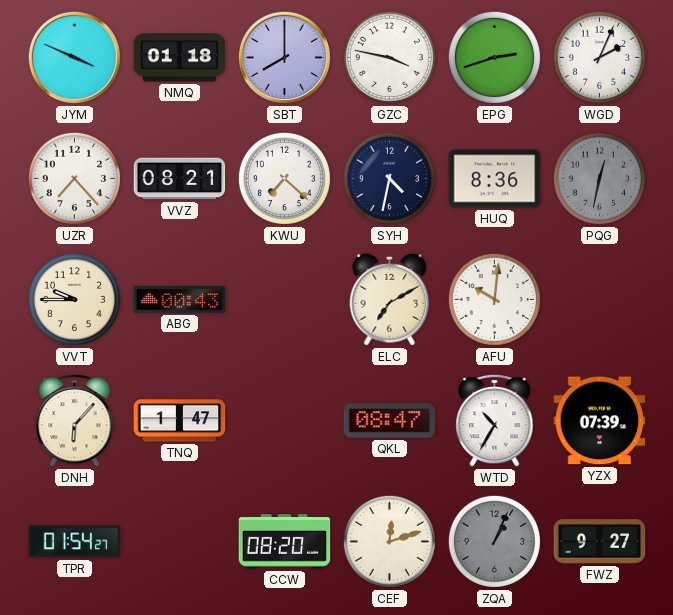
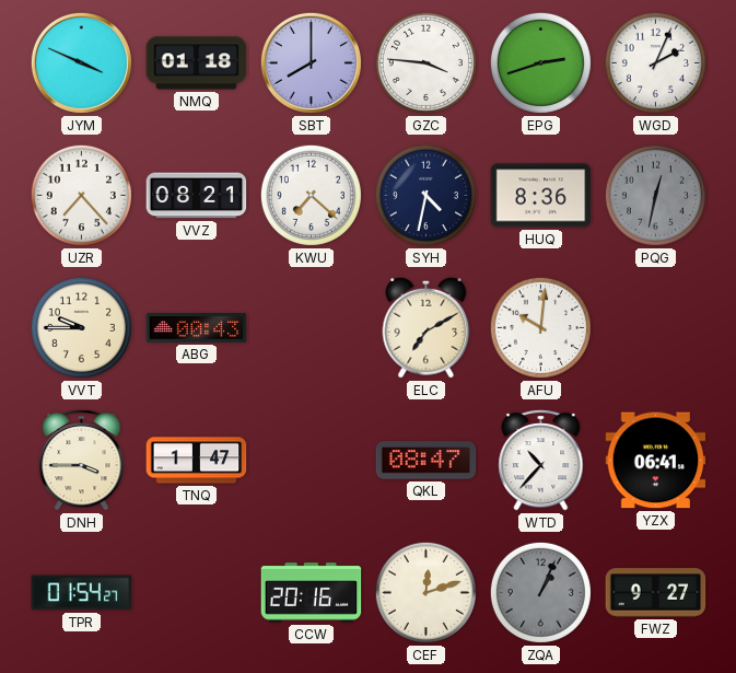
GZC: 3:47 -> 3:46
DNH: 6:07 -> 3:45
WTD: 10:35 -> 10:37
YZX: 07:39 -> 06:41
CCW: 08:20 -> 20:16
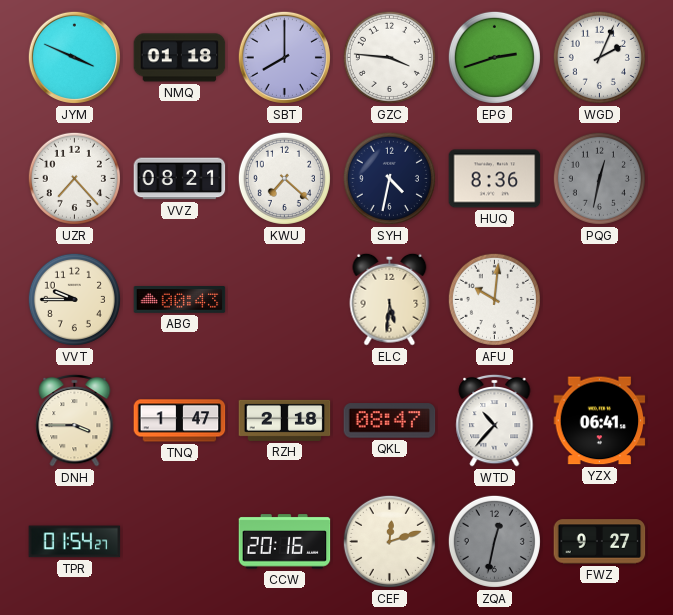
ELC: 7:10 -> 5:31
RZH: none -> 2:18
ZQA: 1:04 -> 12:32
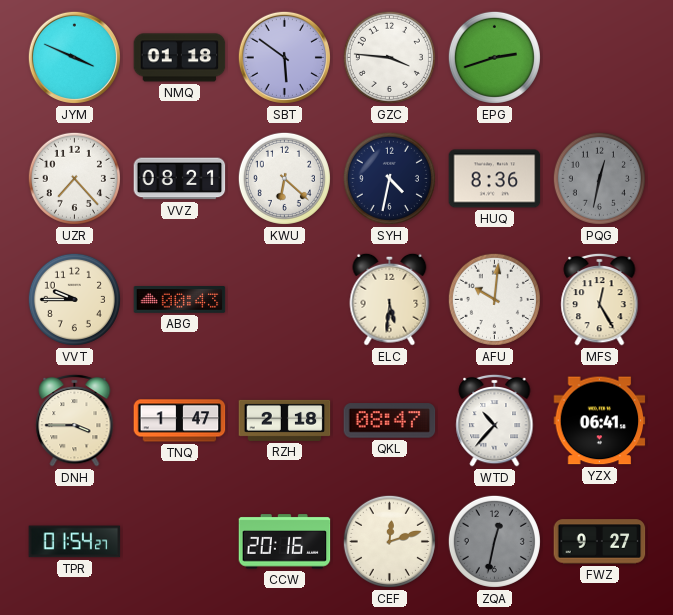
SBT: 8:00 -> 5:51
WGD: 2:04 -> none
KWU: 7:22 -> 6:22
MFS: none -> 12:25
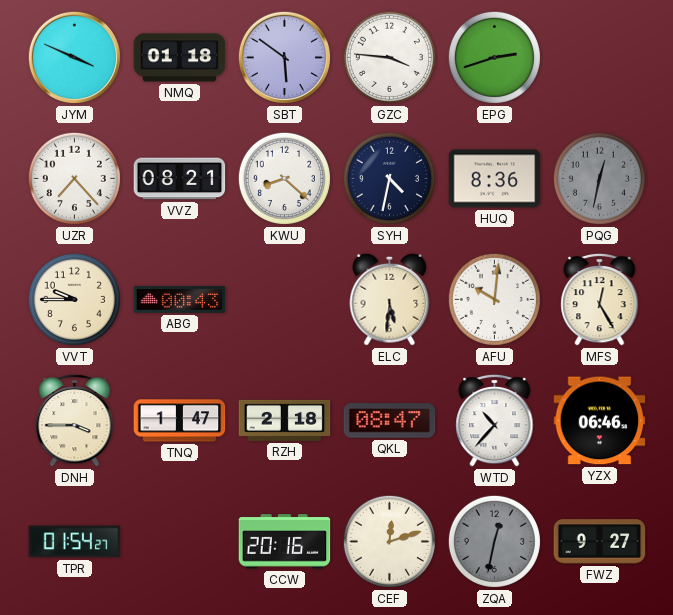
KWU: 6:22 -> 8:22
YZX: 06:41 -> 06:46
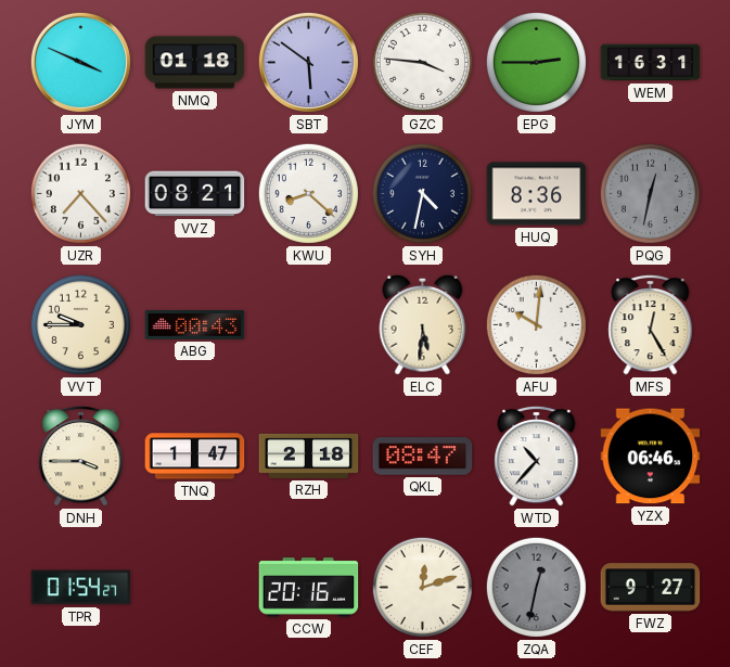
EPG: 2:42 -> 2:45
WEM: none -> 16:31
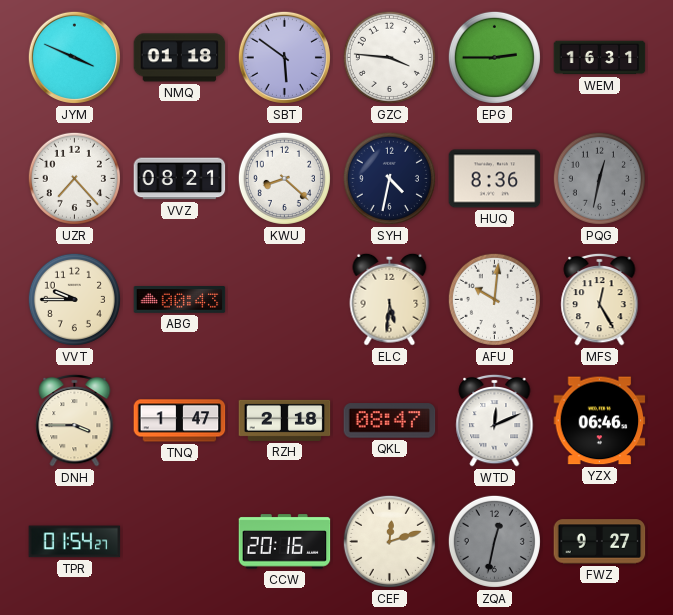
WTD: 10:37 -> 12:11
